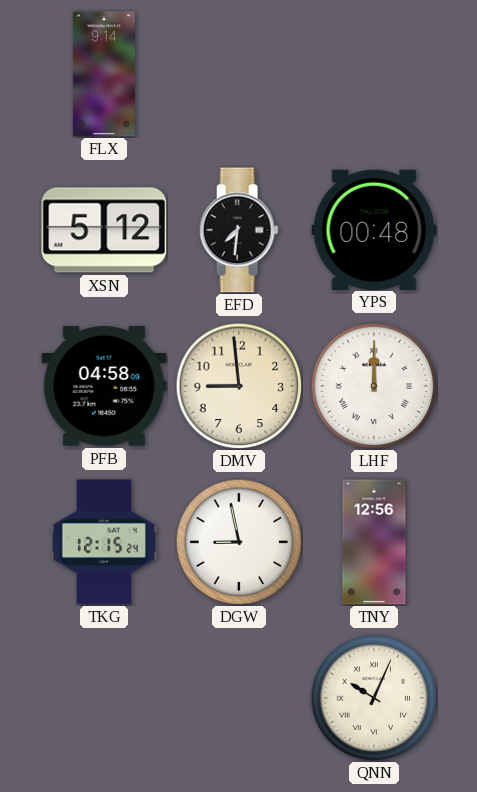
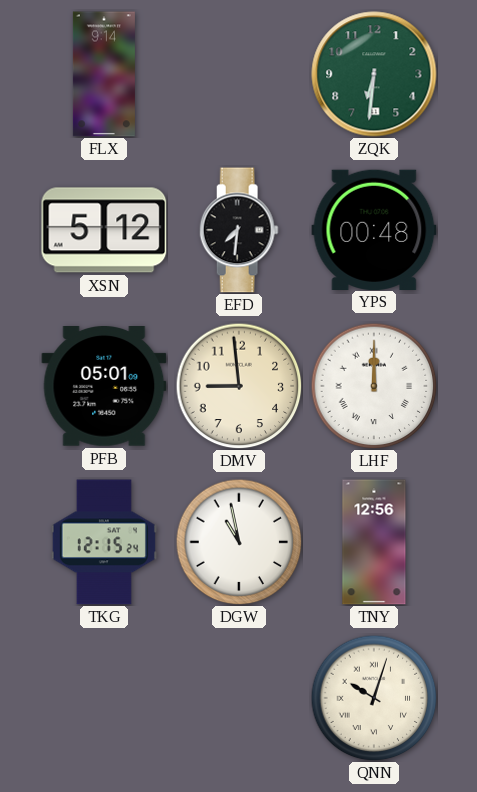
ZQK: none -> 6:31
PFB: 04:58 -> 05:01
DGW: 8:58 -> 10:58
QNN: 10:04 -> 10:03
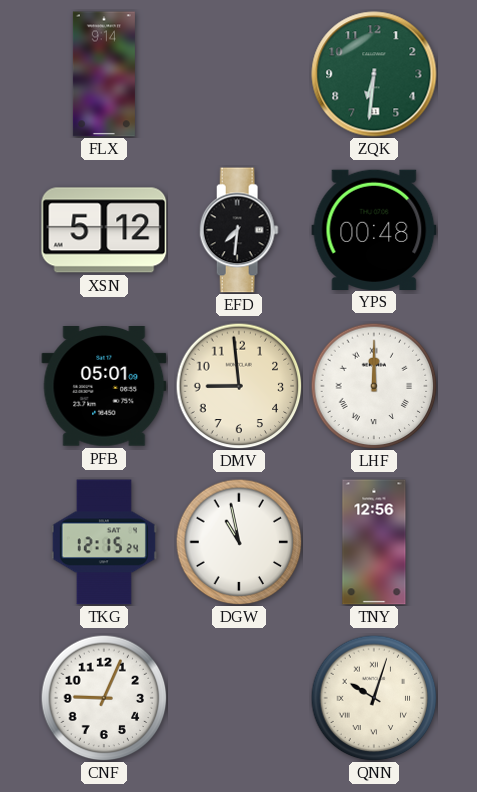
CNF: none -> 9:04
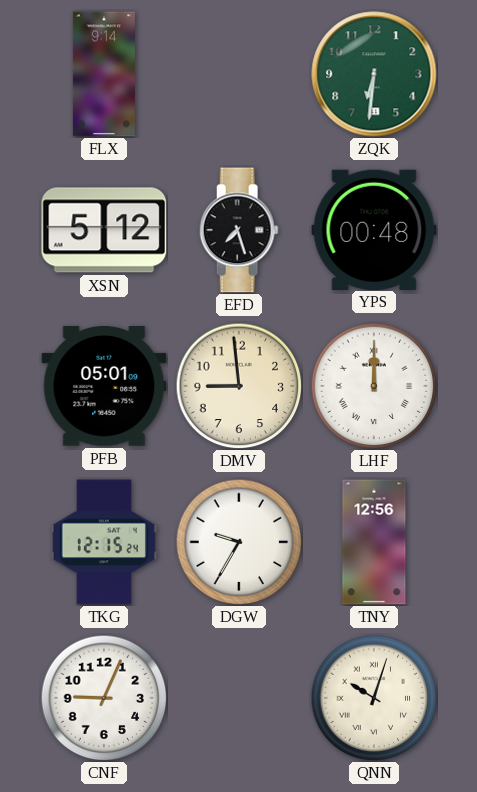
EFD: 7:31 -> 7:27
DGW: 10:58 -> 9:35
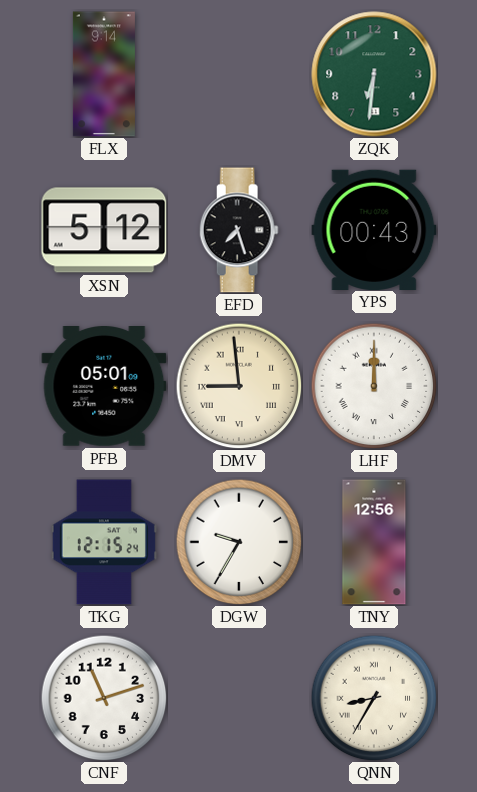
YPS: 00:48 -> 00:43
DMV numerals: Arabic -> Roman
CNF: 9:04 -> 11:12
QNN: 10:03 -> 8:35
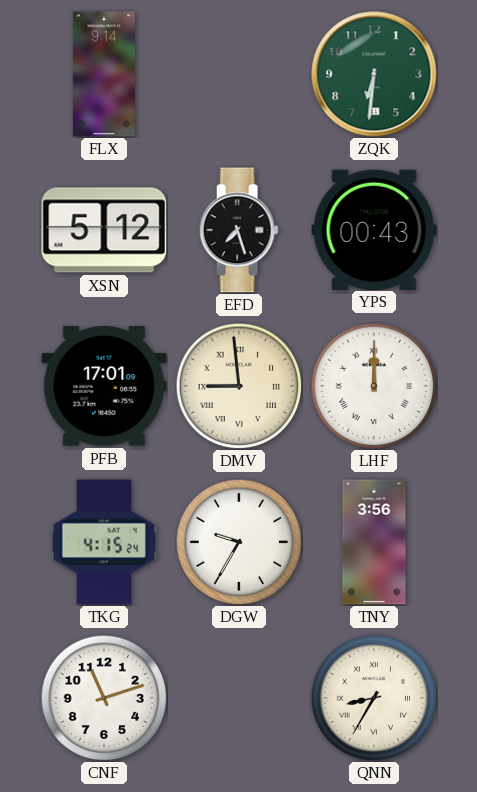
PFB: 05:01 -> 17:01
TKG: 12:15 -> 4:15
TNY: 12:56 -> 3:56
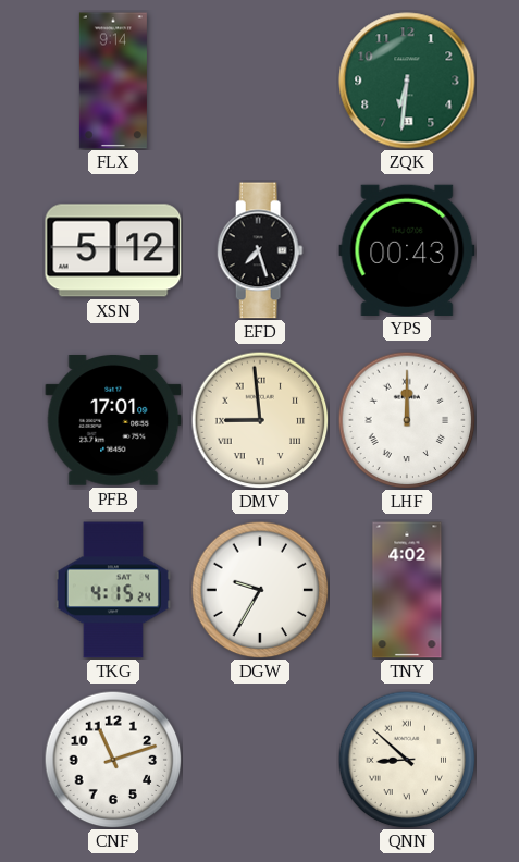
TNY: 3:56 -> 4:02
QNN: 8:35 -> 8:52
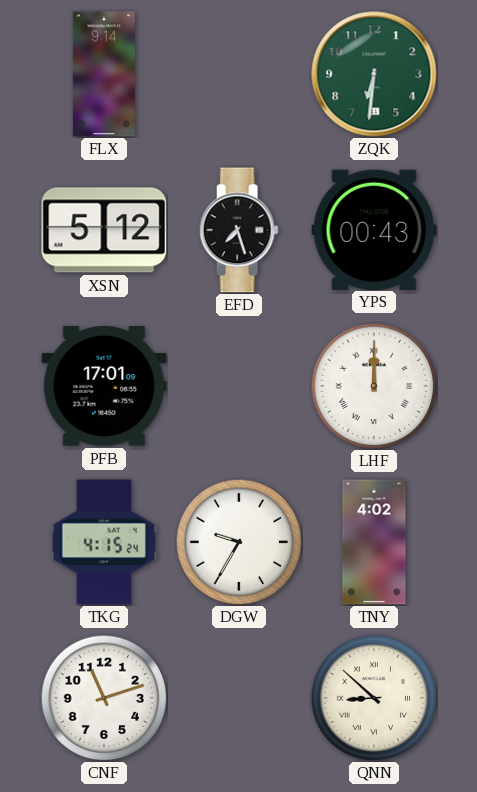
DMV: 8:59 -> none
